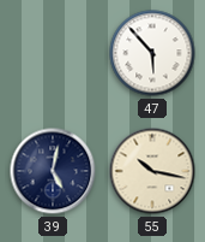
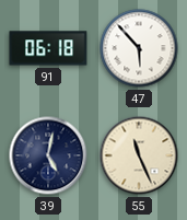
91: none -> 06:18
55: 10:17 -> 11:26
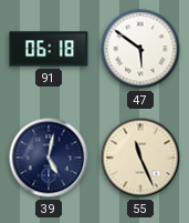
47: 5:53 -> 5:51
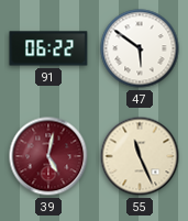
91: 06:18 -> 06:22
39 dial: navy -> burgundy
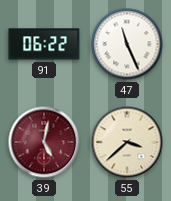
47: 5:51 -> 11:26
55: 11:26 -> 3:38
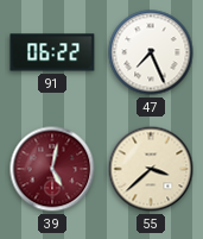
47: 11:26 -> 7:26
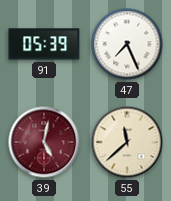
91: 06:22 -> 05:39
55: 3:38 -> 11:38
